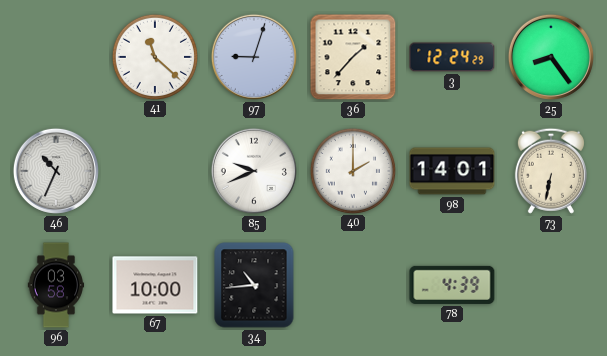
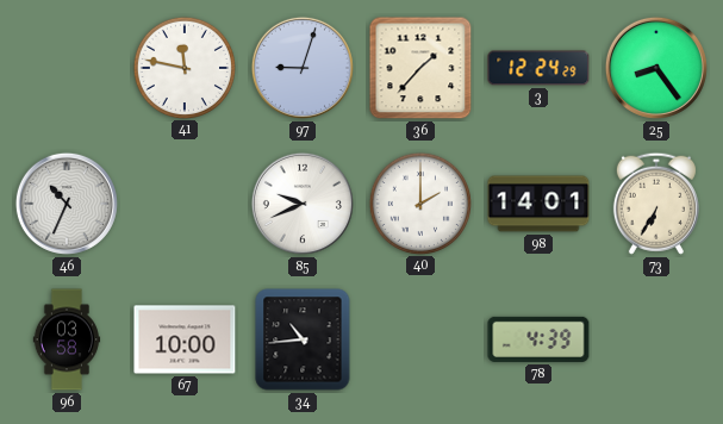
41: 11:22 -> 11:47
73: 6:32 -> 6:35
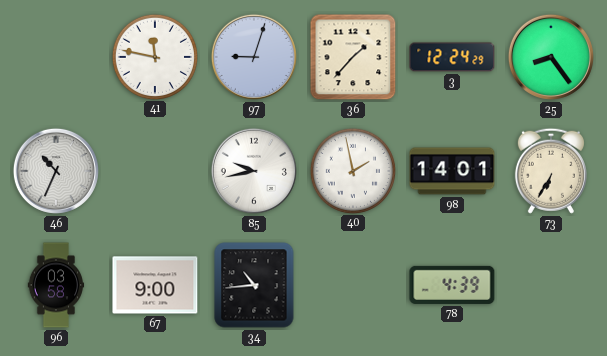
85: 9:41 -> 9:43
40: 2:00 -> 1:58
67: 10:00 -> 9:00
